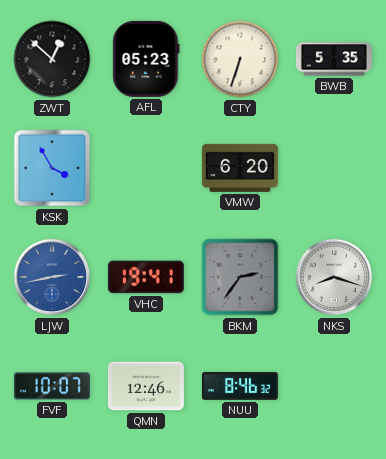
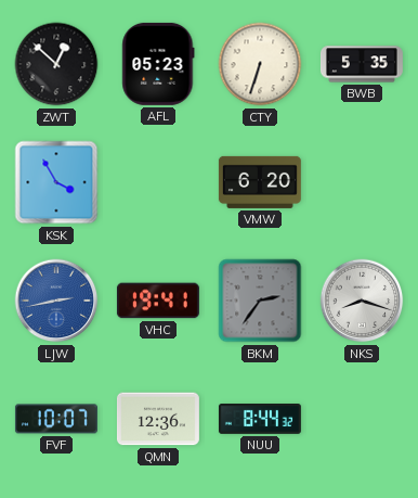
QMN: 12:46 -> 12:36
NUU: 8:46 -> 8:44
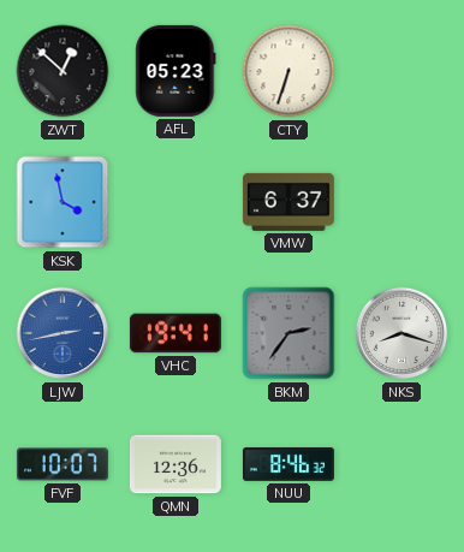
BWB: 5:35 -> none
KSK: 3:55 -> 3:58
VMW: 6:20 -> 6:37
NUU: 8:44 -> 8:46
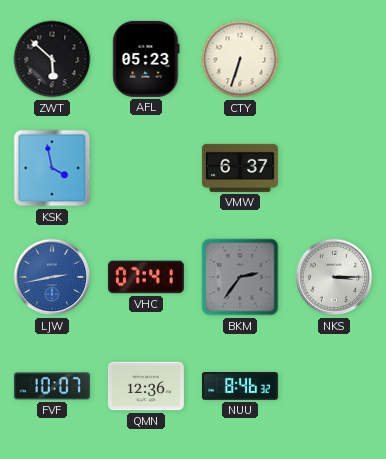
ZWT: 12:52 -> 5:52
VHC: 19:41 -> 07:41
NKS: 8:18 -> 3:15
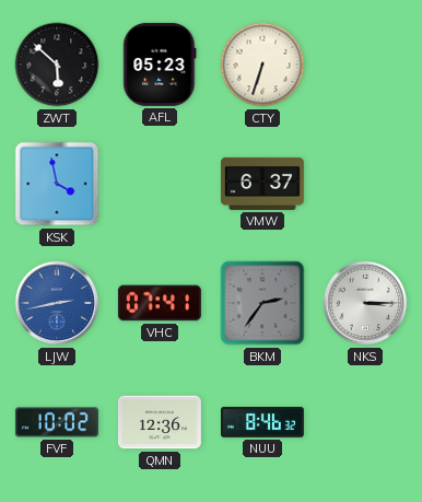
FVF: 10:07 -> 10:02
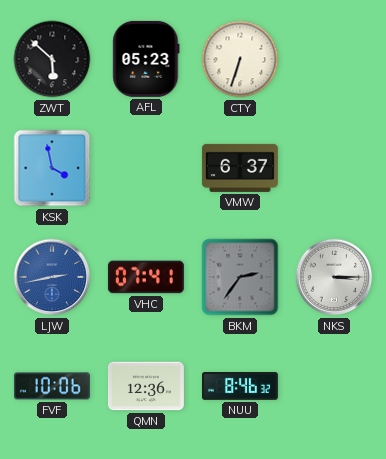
FVF: 10:02 -> 10:06
